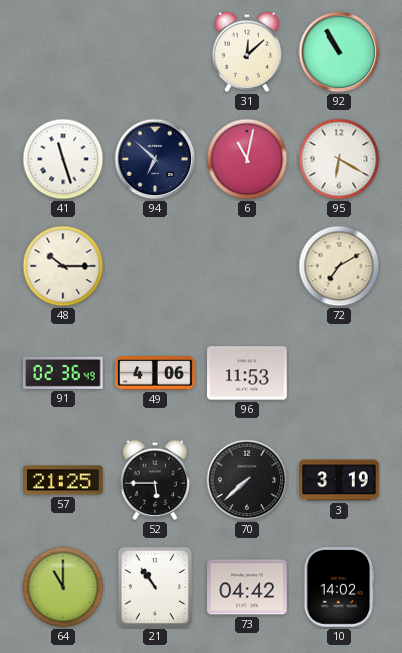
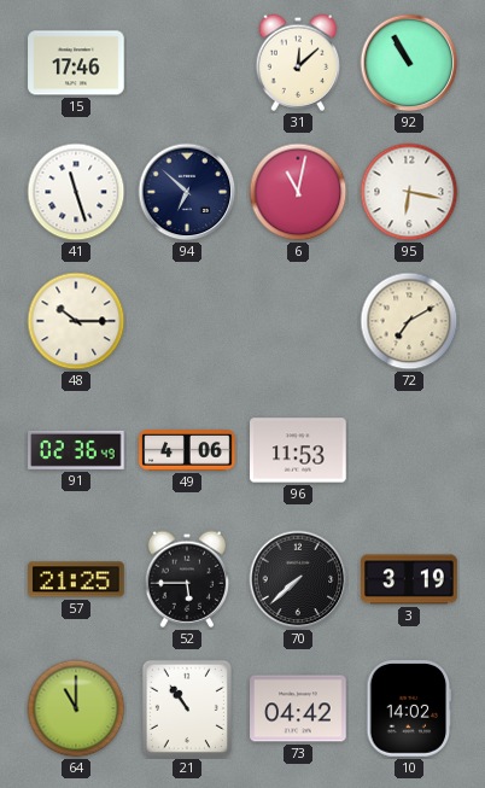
15: none -> 17:46
95: 6:20 -> 6:17
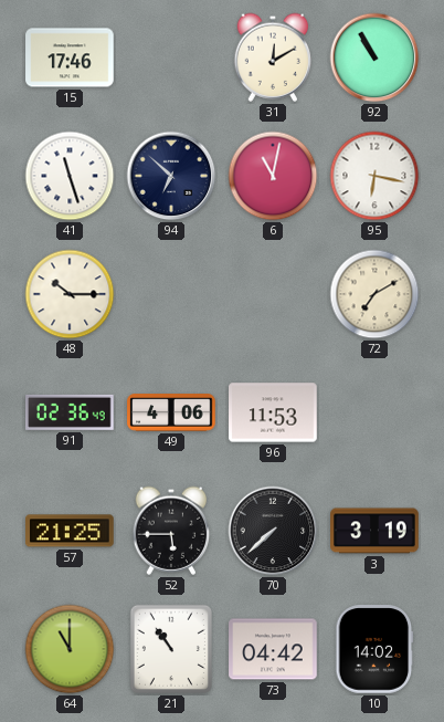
31: 12:08 -> 12:10
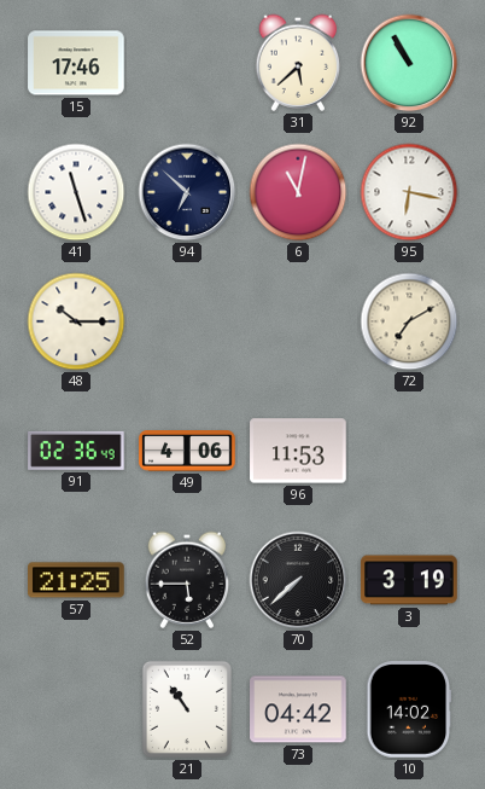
31: 12:10 -> 5:38
64: 11:00 -> none
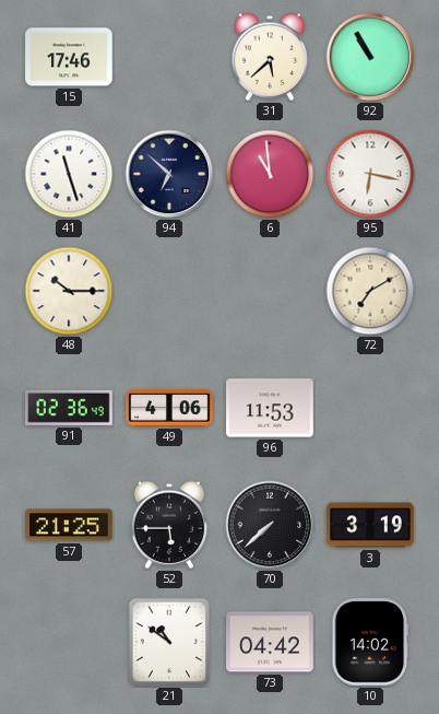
6: 11:02 -> 10:59
21: 10:54 -> 10:51
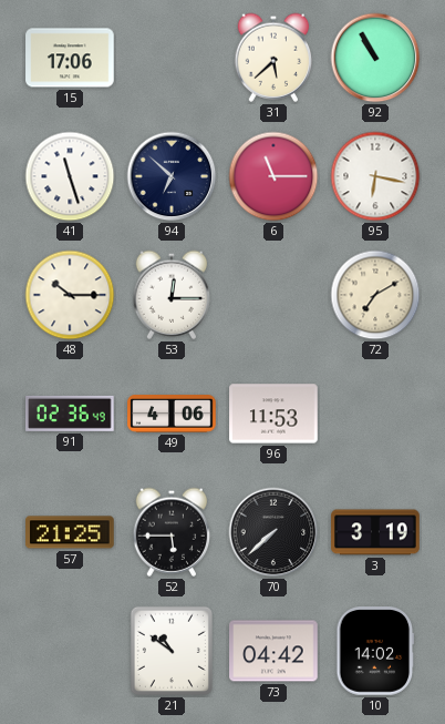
15: 17:46 -> 17:06
6: 10:59 -> 11:15
53: none -> 12:15
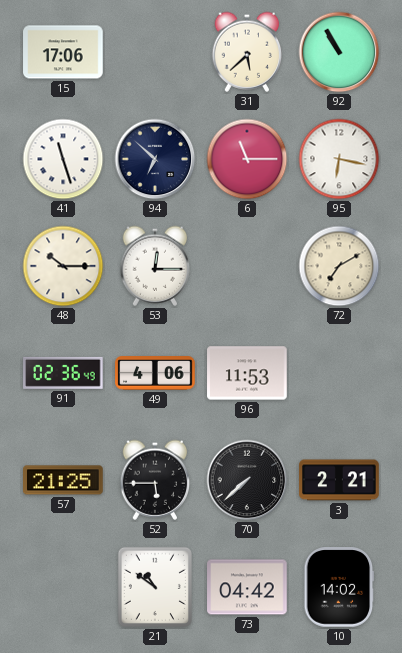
3: 3:19 -> 2:21
